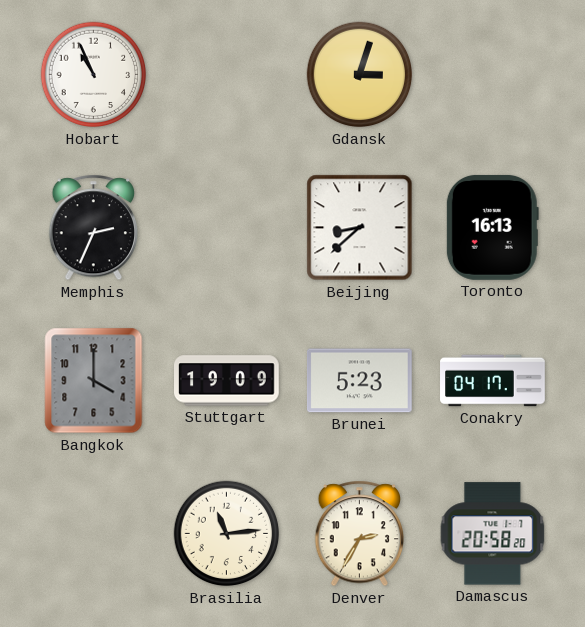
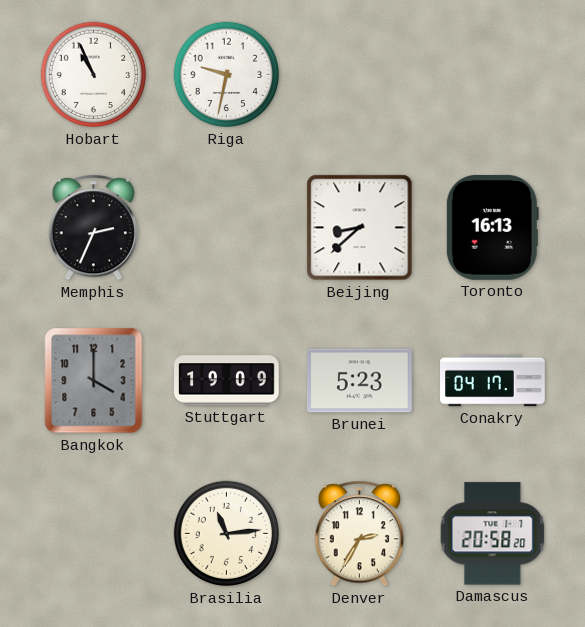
Riga: none -> 9:32
Gdansk: 3:03 -> none
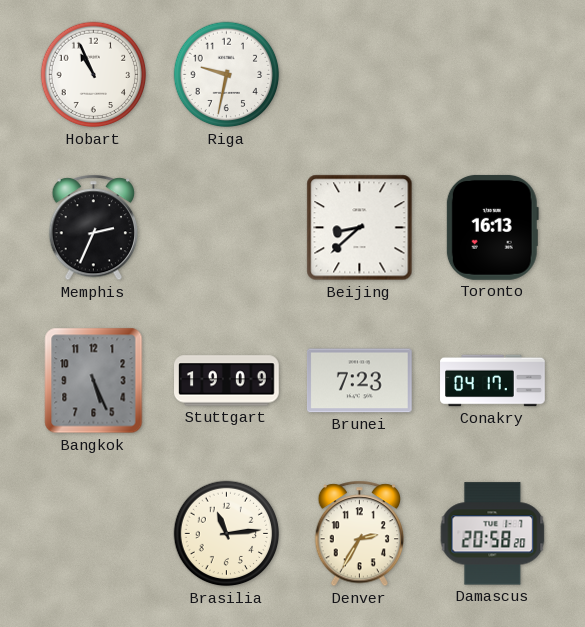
Bangkok: 4:00 -> 5:26
Brunei: 5:23 -> 7:23
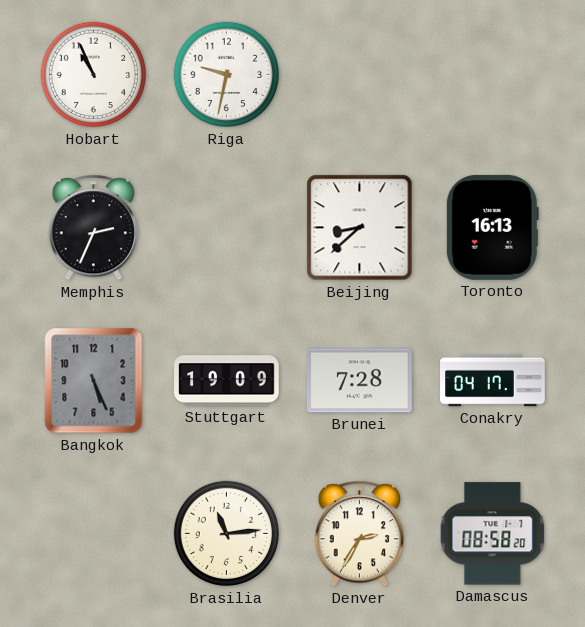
Brunei: 7:23 -> 7:28
Damascus: 20:58 -> 08:58
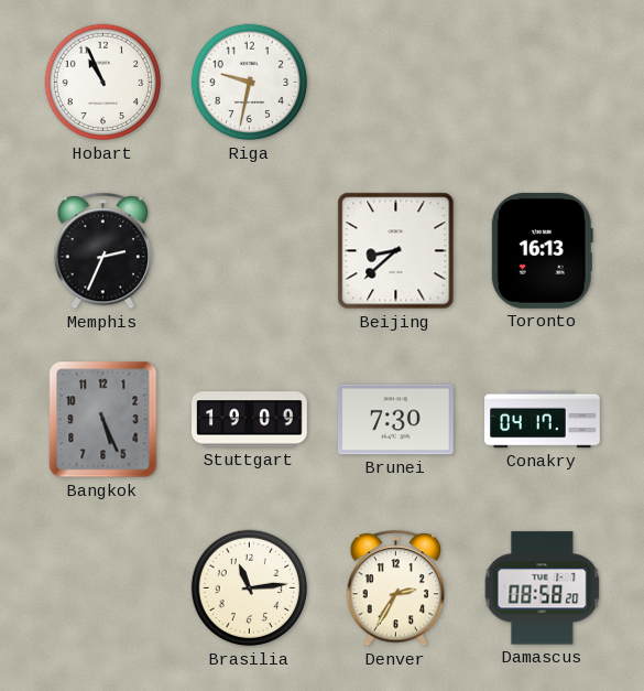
Brunei: 7:28 -> 7:30
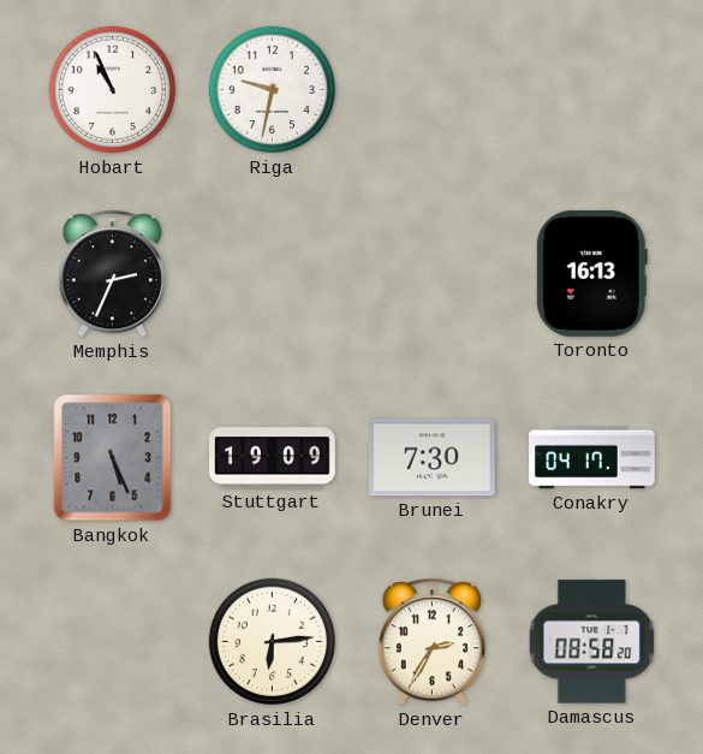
Beijing: 8:38 -> none
Brasilia: 11:14 -> 6:14
